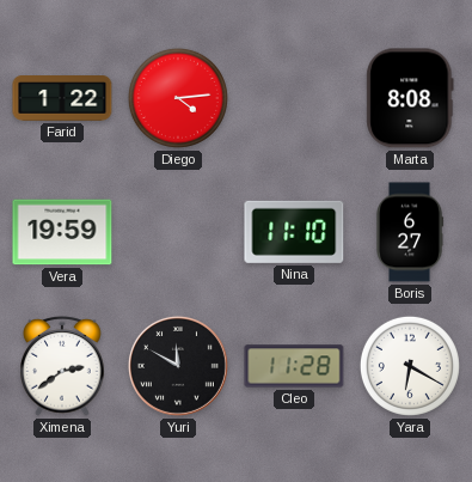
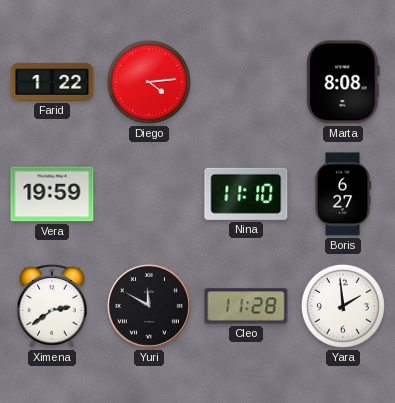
Yara: 6:20 -> 1:59
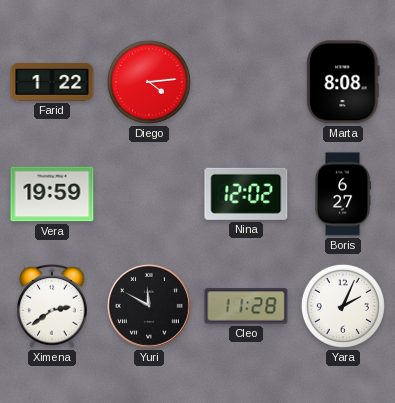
Nina: 11:10 -> 12:02
Yara: 1:59 -> 2:04
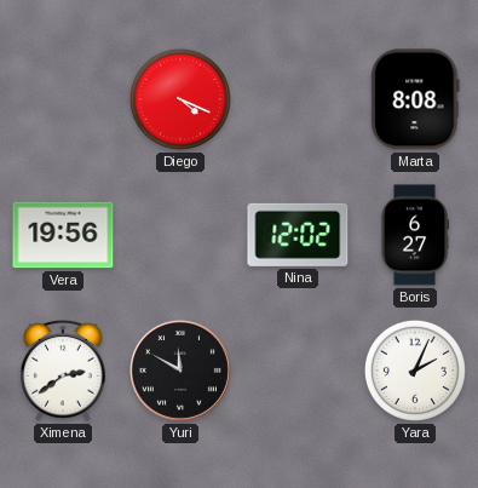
Farid: 1:22 -> none
Diego: 4:14 -> 4:19
Vera: 19:59 -> 19:56
Cleo: 11:28 -> none
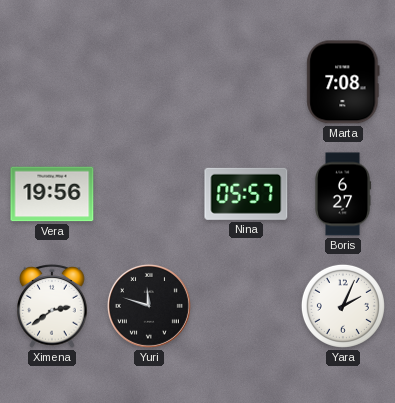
Diego: 4:19 -> none
Marta: 8:08 -> 7:08
Nina: 12:02 -> 05:57
Yuri: 11:50 -> 11:48
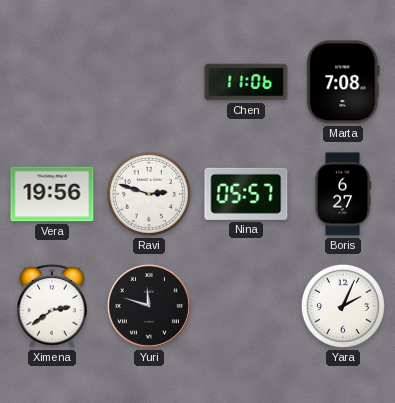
Chen: none -> 11:06
Ravi: none -> 2:48
